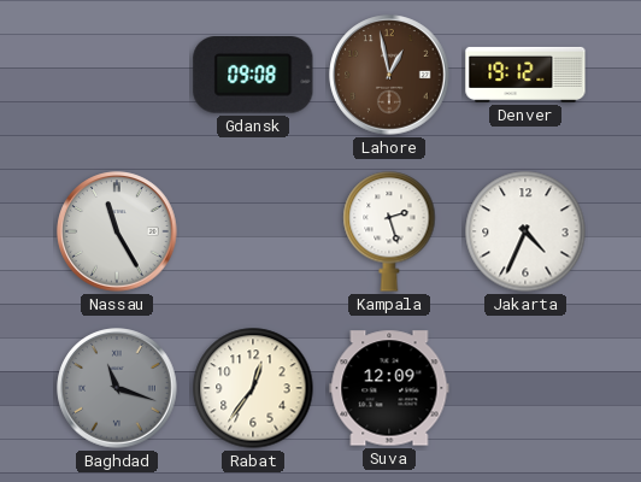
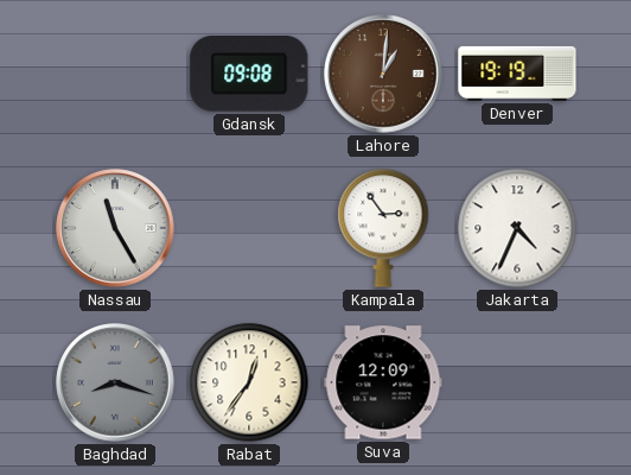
Lahore: 12:58 -> 1:01
Denver: 19:12 -> 19:19
Kampala: 2:27 -> 2:54
Baghdad: 11:18 -> 8:18
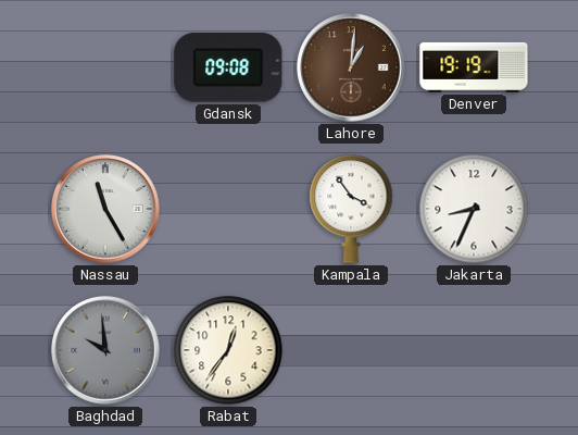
Kampala: 2:54 -> 3:54
Jakarta: 4:34 -> 8:34
Baghdad: 8:18 -> 9:59
Suva: 12:09 -> none
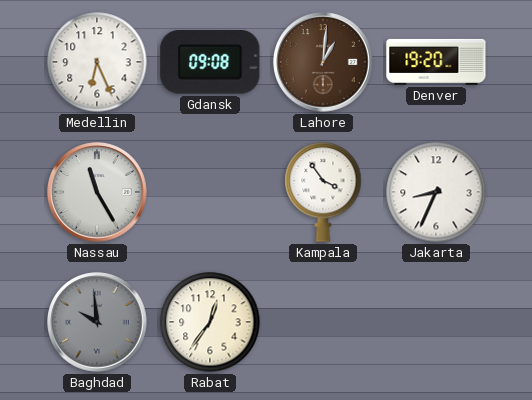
Medellin: none -> 6:26
Denver: 19:19 -> 19:20
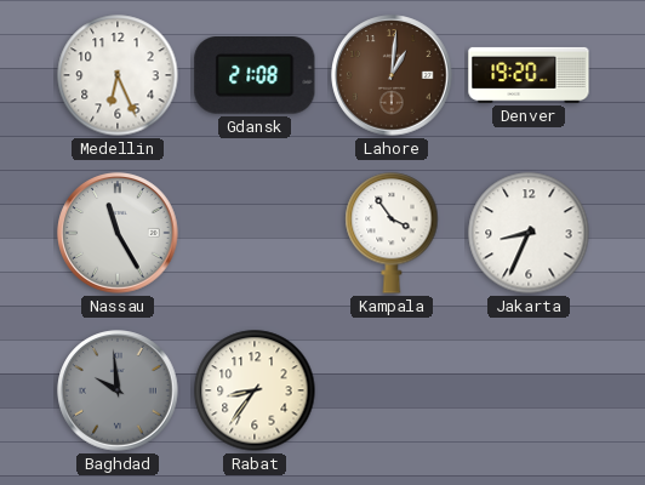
Gdansk: 09:08 -> 21:08
Rabat: 12:36 -> 8:36
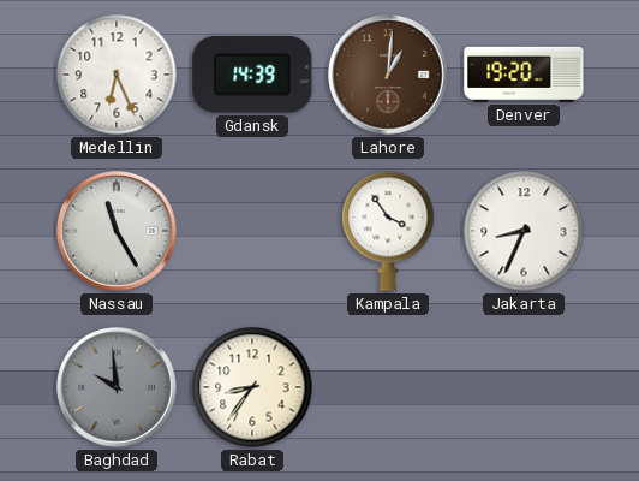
Gdansk: 21:08 -> 14:39
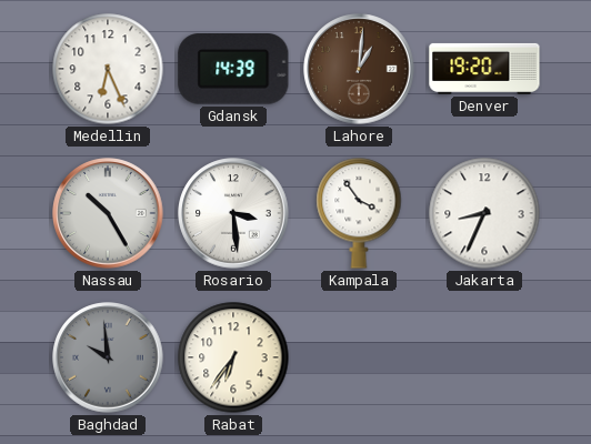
Nassau: 11:25 -> 10:25
Rosario: none -> 3:29
Rabat: 8:36 -> 6:36
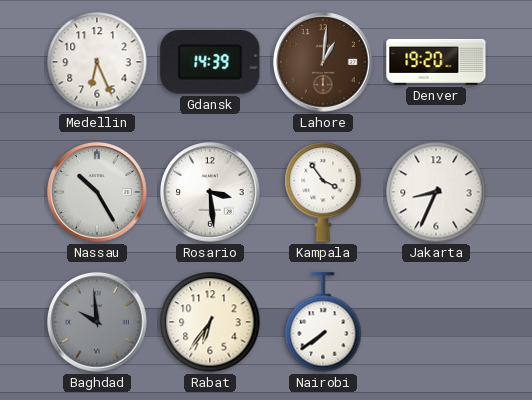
Nairobi: none -> 7:39
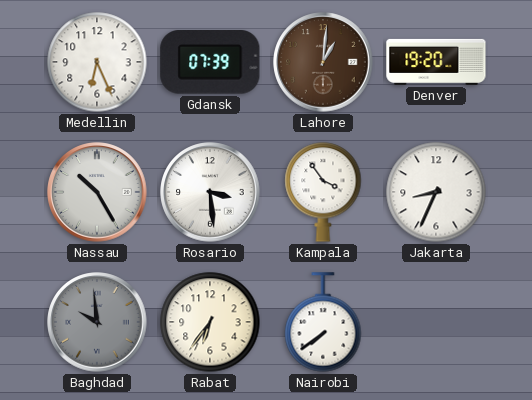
Gdansk: 14:39 -> 07:39
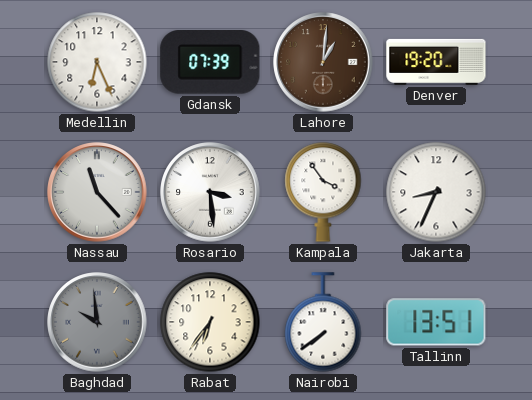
Nassau: 10:25 -> 11:23
Tallinn: none -> 13:51
